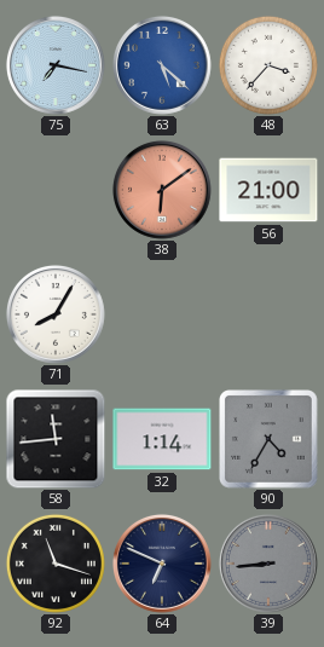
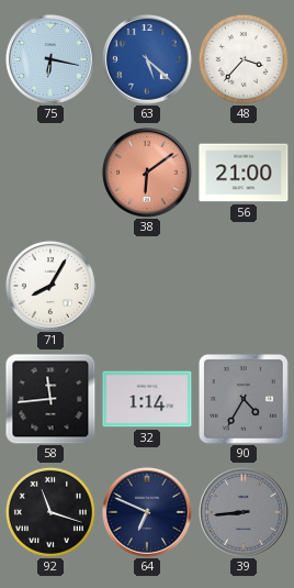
75: 7:17 -> 6:17
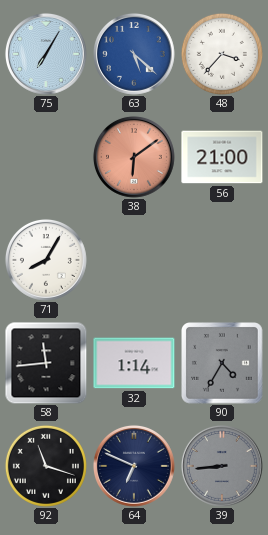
75: 6:17 -> 7:05
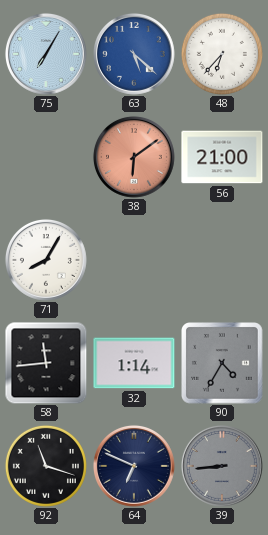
48: 3:37 -> 6:37
